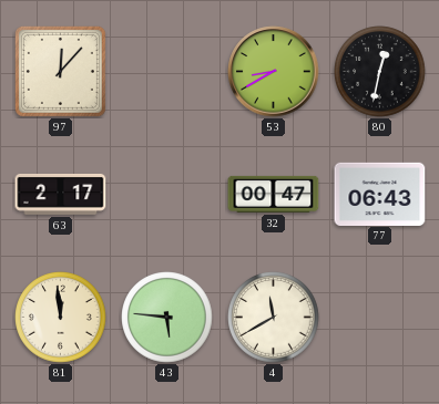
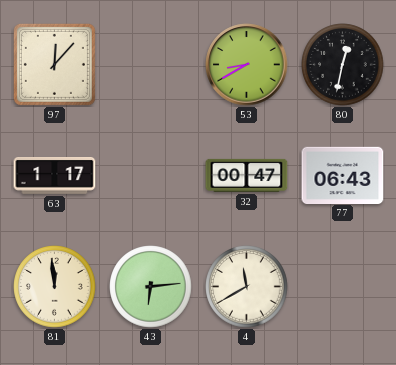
63: 2:17 -> 1:17
43: 5:46 -> 6:14
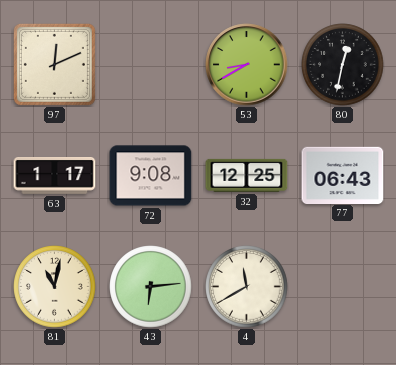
97: 12:07 -> 12:11
72: none -> 9:08
32: 00:47 -> 12:25
81: 11:59 -> 11:02
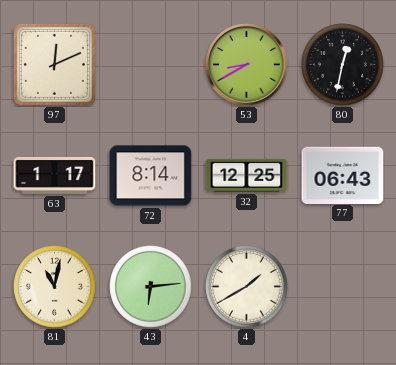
72: 9:08 -> 8:14
4: 11:40 -> 1:40
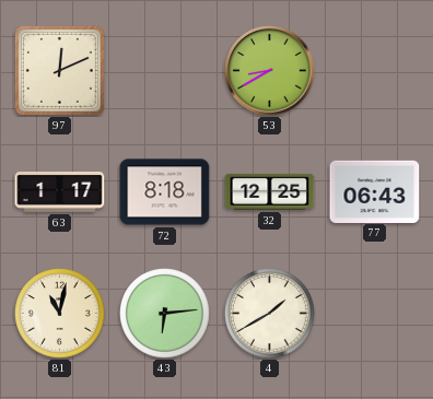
80: 12:32 -> none
72: 8:14 -> 8:18
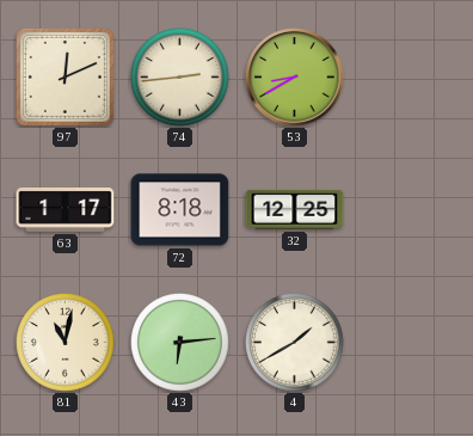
74: none -> 2:44
77: 06:43 -> none
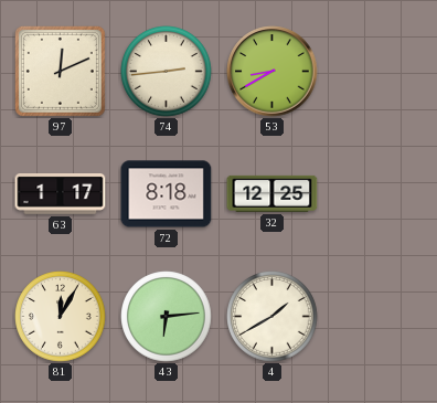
81: 11:02 -> 12:05
